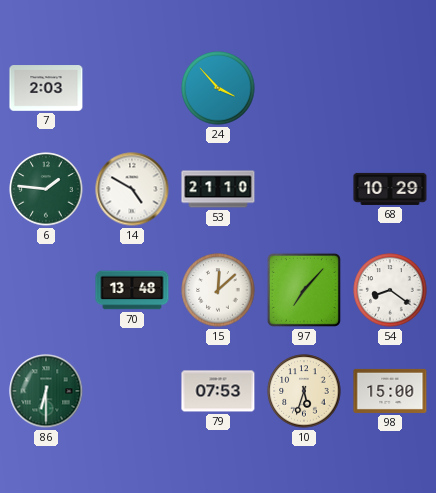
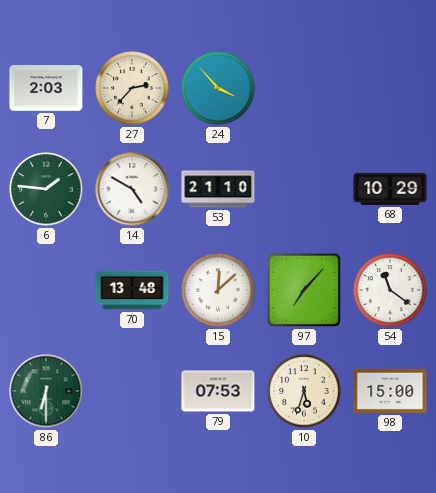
27: none -> 2:37
54: 8:21 -> 11:21
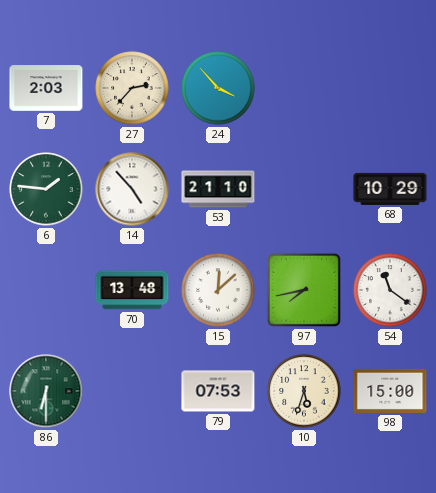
14: 4:50 -> 4:53
97: 7:07 -> 7:43
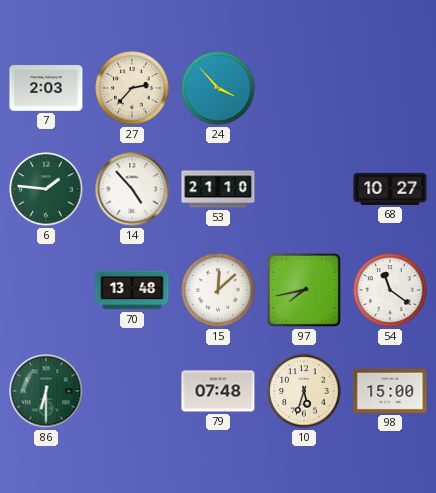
68: 10:29 -> 10:27
79: 07:53 -> 07:48
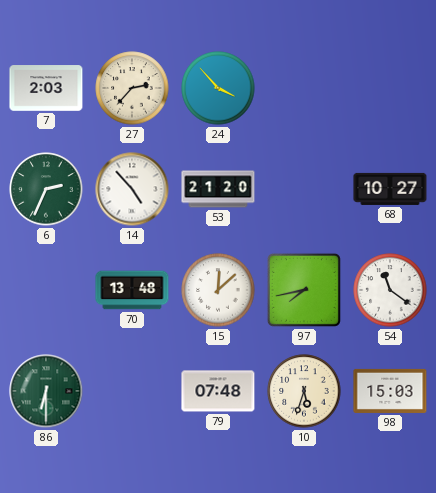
6: 1:46 -> 2:34
53: 21:10 -> 21:20
98: 15:00 -> 15:03
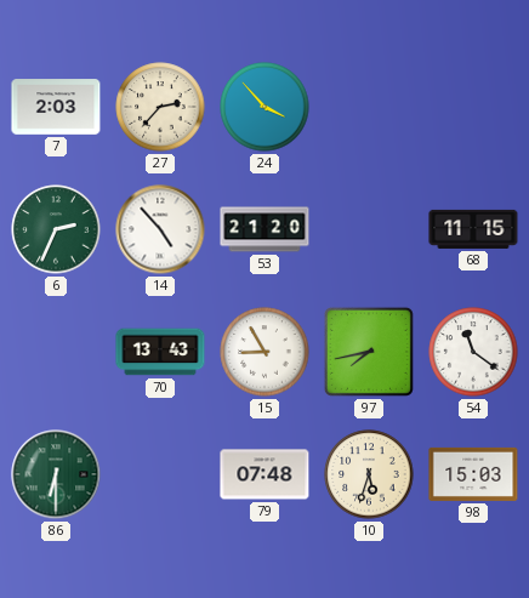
68: 10:27 -> 11:15
70: 13:48 -> 13:43
15: 12:08 -> 8:55
